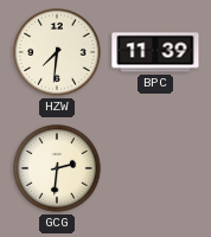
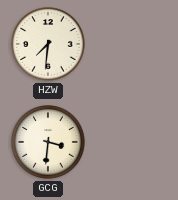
BPC: 11:39 -> none
GCG: 2:31 -> 3:31
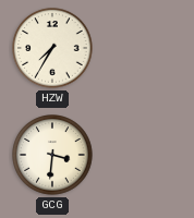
HZW: 7:31 -> 7:35
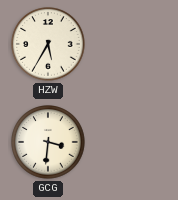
HZW: 7:35 -> 5:35
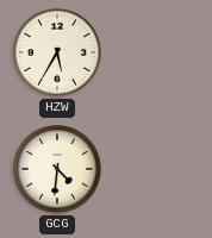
GCG: 3:31 -> 4:31
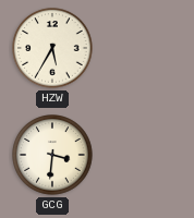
GCG: 4:31 -> 3:31
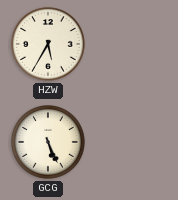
GCG: 3:31 -> 5:26
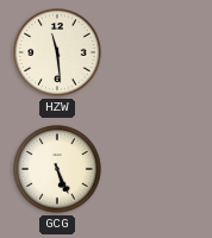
HZW: 5:35 -> 11:29
